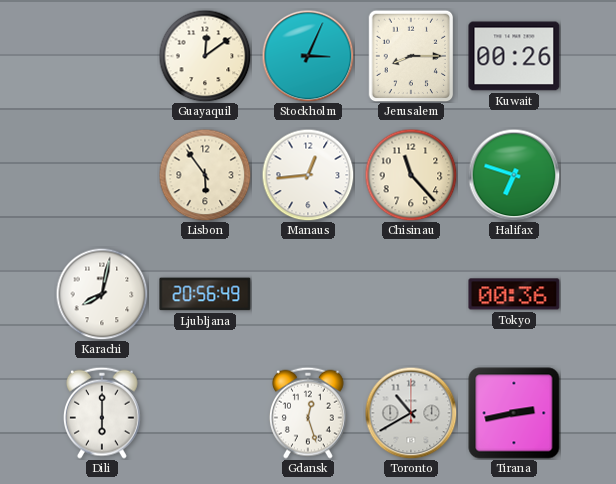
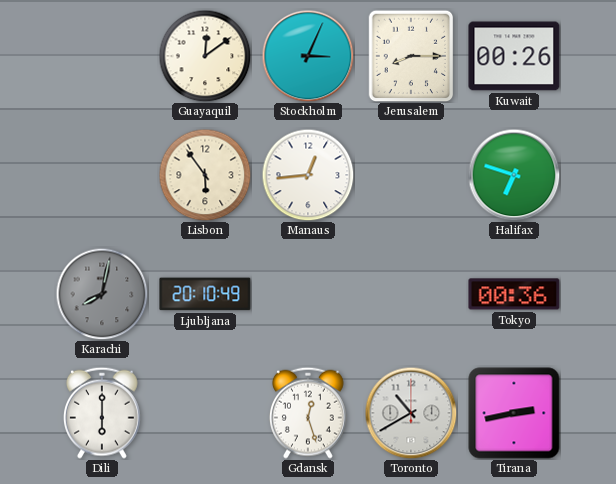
Chisinau: 11:23 -> none
Karachi dial: white -> grey
Ljubljana: 20:56 -> 20:10
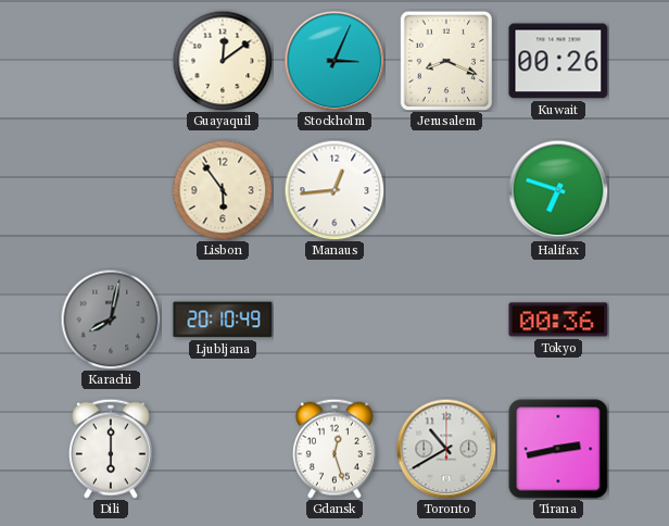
Jerusalem: 8:15 -> 8:19
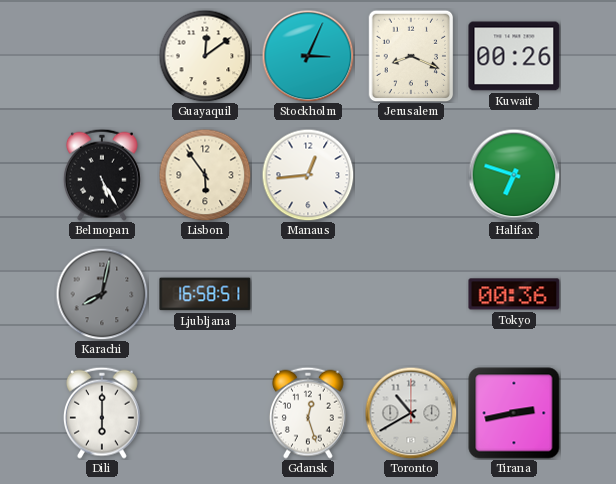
Belmopan: none -> 5:25
Ljubljana: 20:10 -> 16:58
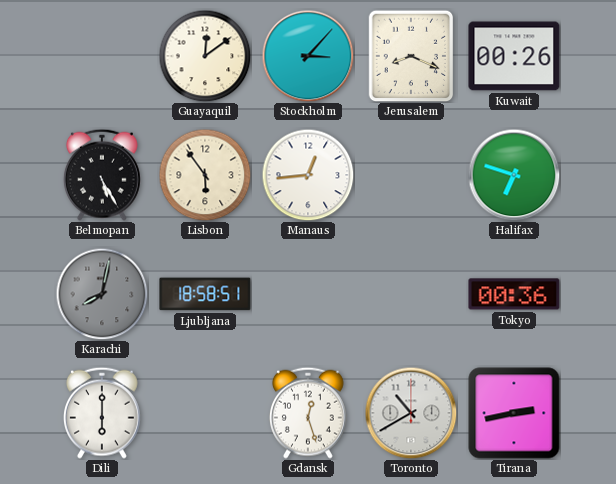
Stockholm: 3:04 -> 3:07
Ljubljana: 16:58 -> 18:58
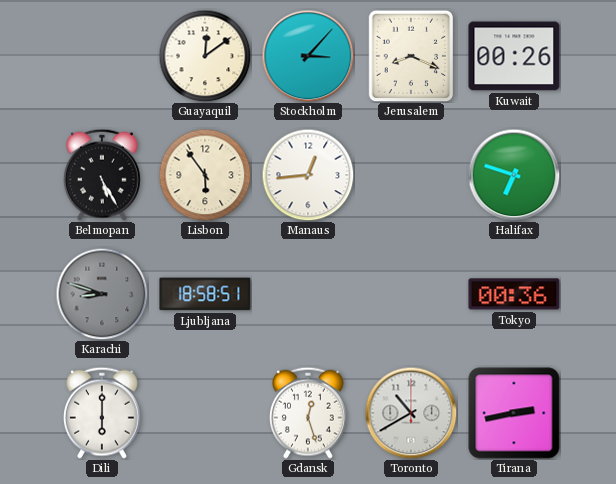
Karachi: 8:02 -> 8:48
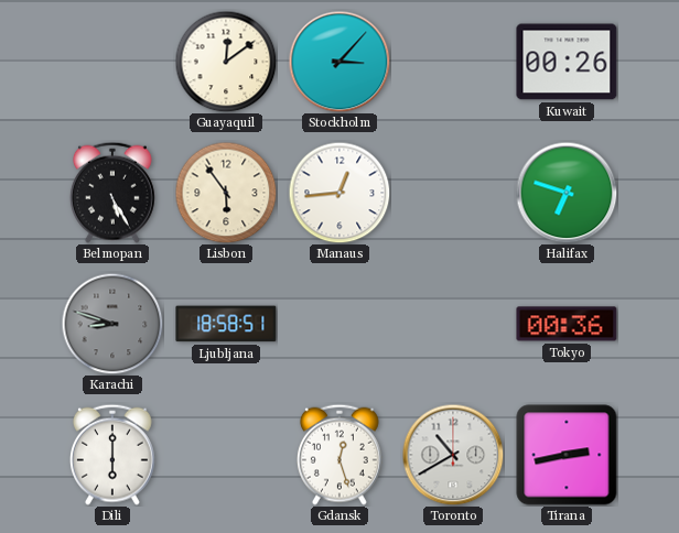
Jerusalem: 8:19 -> none
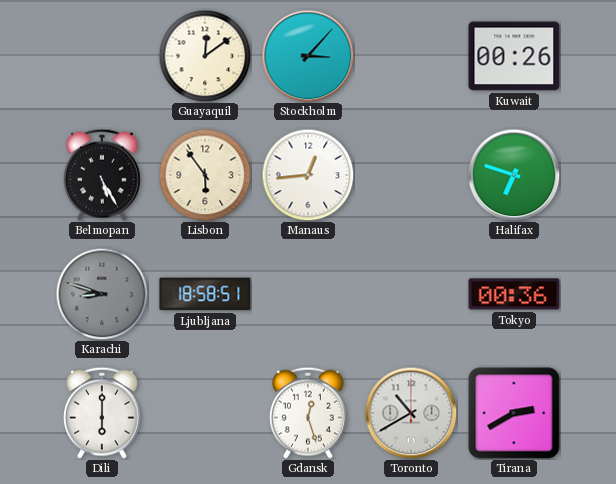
Tirana: 2:43 -> 2:40
